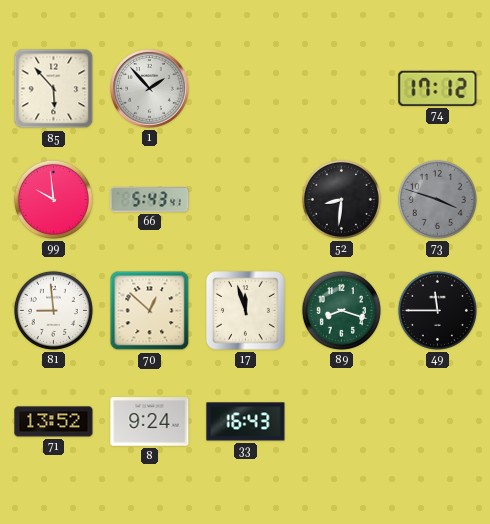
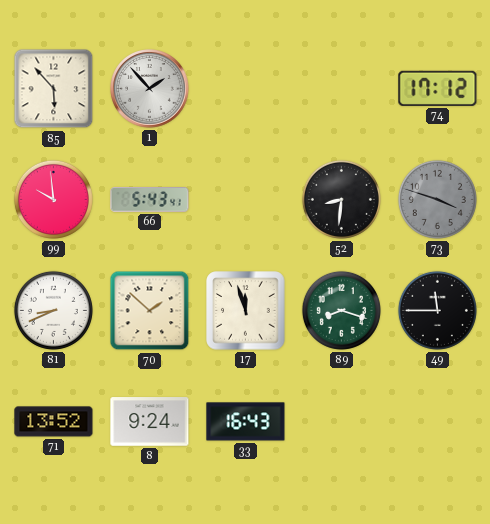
81: 8:59 -> 8:41
70: 12:52 -> 1:52
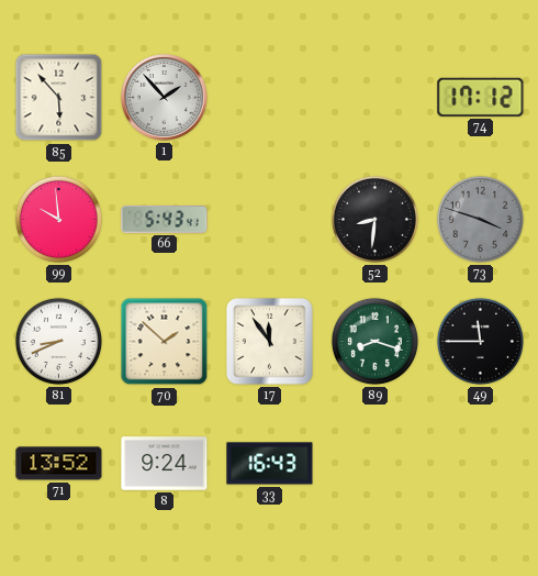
17: 11:57 -> 11:54
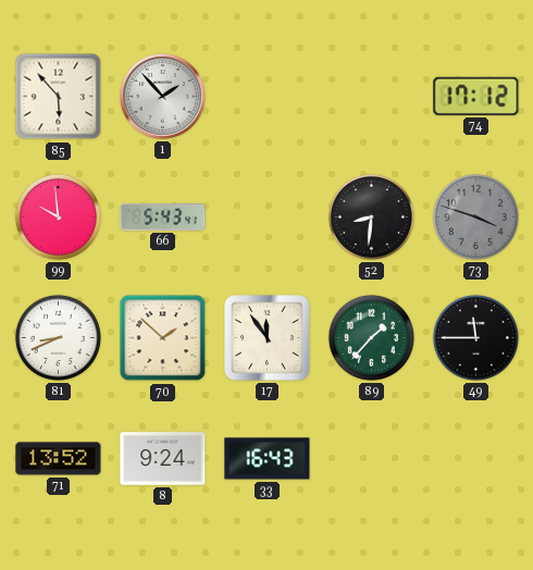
89: 8:18 -> 1:37
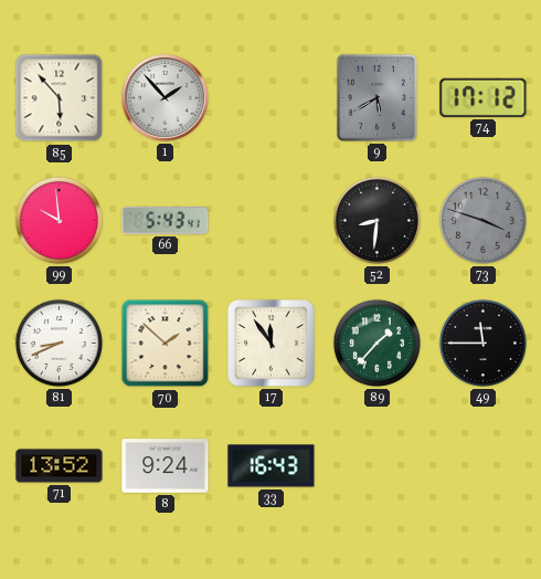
9: none -> 5:40
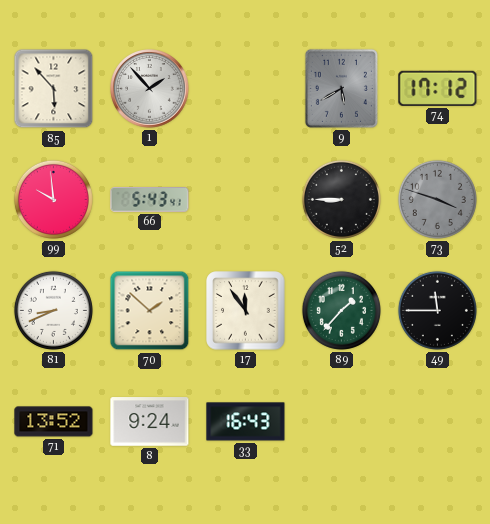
52: 8:31 -> 8:45
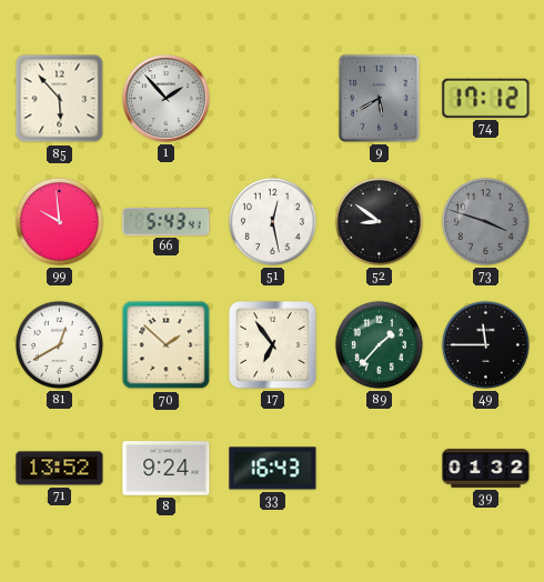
51: none -> 12:28
52: 8:45 -> 8:51
81: 8:41 -> 12:40
17: 11:54 -> 6:54
39: none -> 01:32
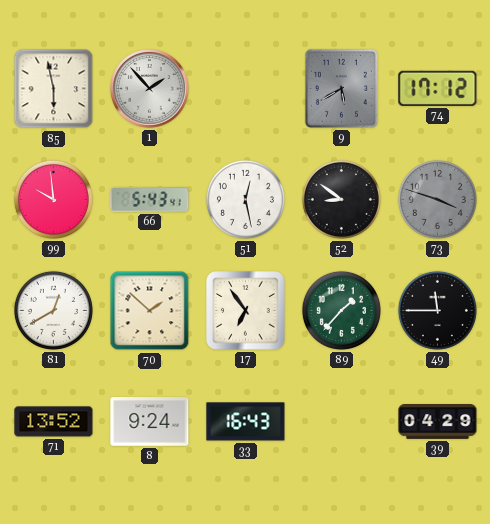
85: 5:53 -> 5:58
39: 01:32 -> 04:29
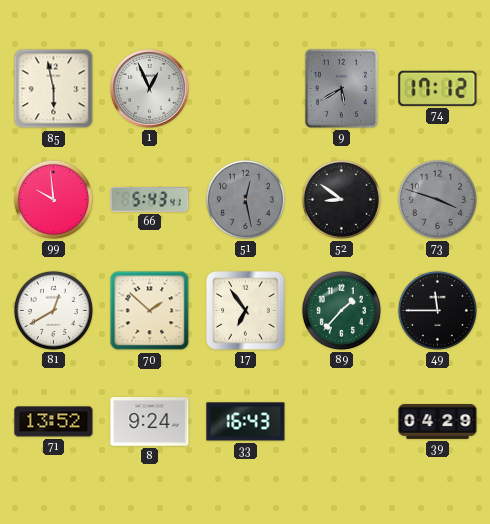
1: 1:53 -> 12:56
51 dial: white -> grey
